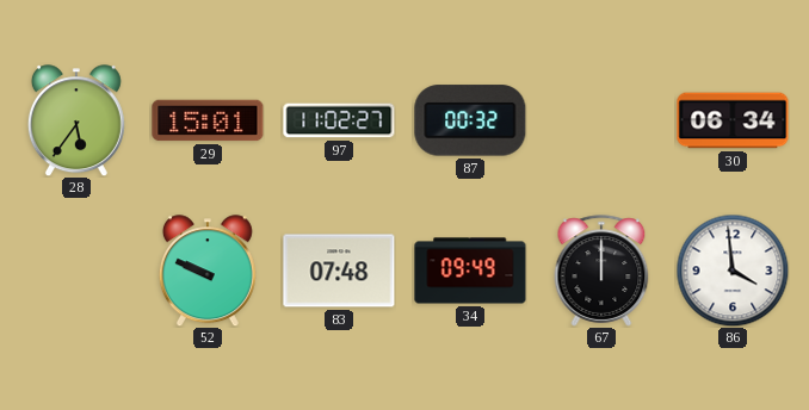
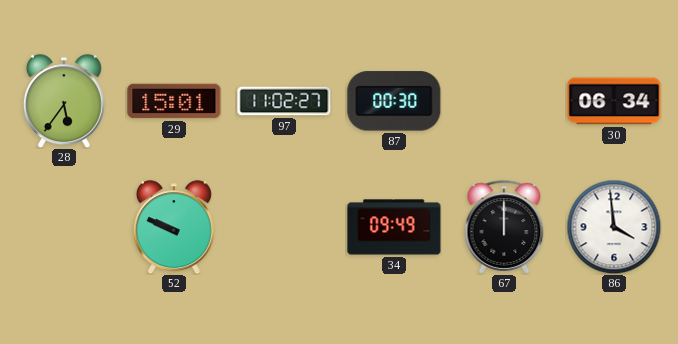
87: 00:32 -> 00:30
83: 07:48 -> none
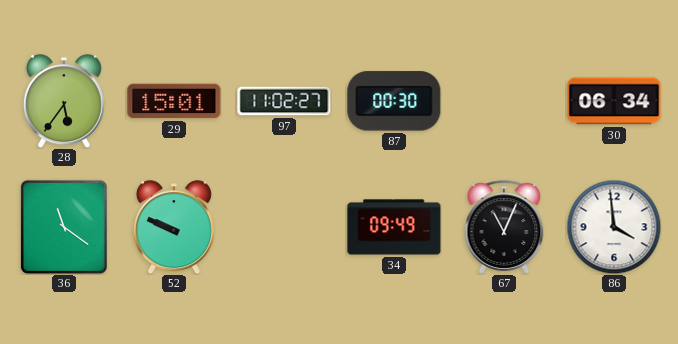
36: none -> 11:21
67: 12:00 -> 11:04
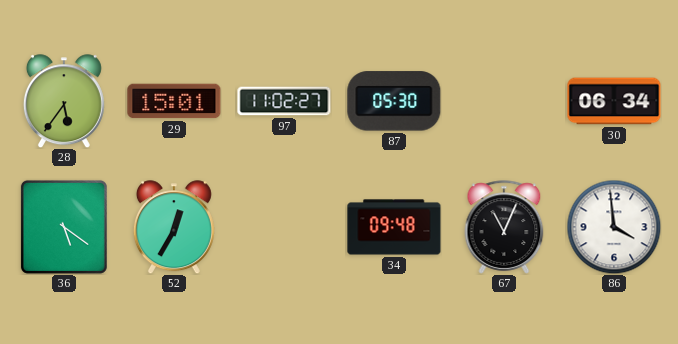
87: 00:30 -> 05:30
36: 11:21 -> 5:21
52: 9:49 -> 12:35
34: 09:49 -> 09:48
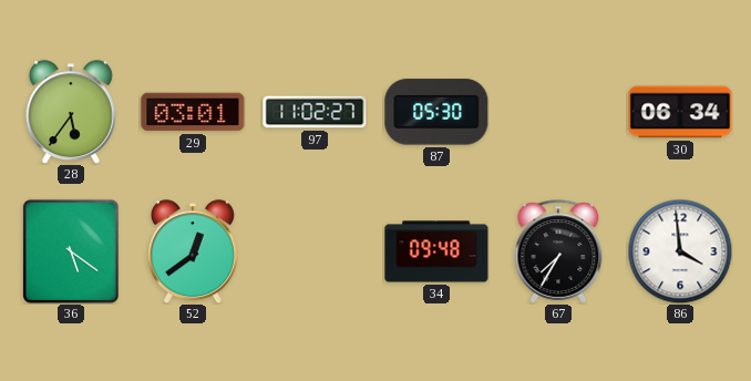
29: 15:01 -> 03:01
52: 12:35 -> 12:39
67: 11:04 -> 7:35
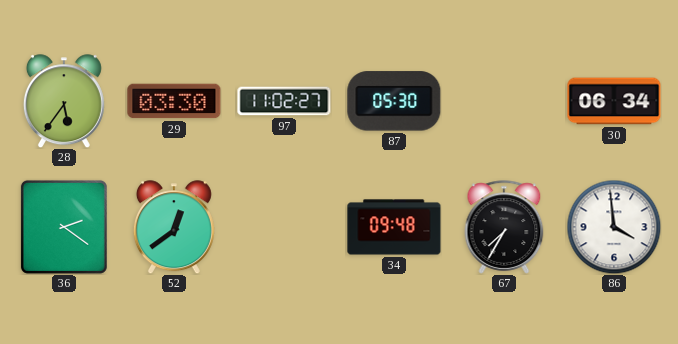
29: 03:01 -> 03:30
36: 5:21 -> 2:21
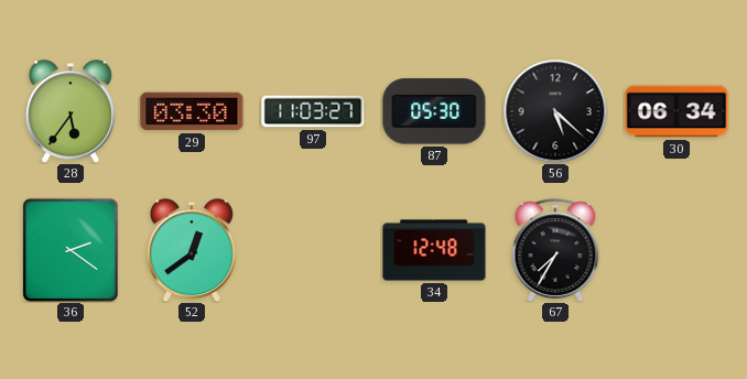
97: 11:02 -> 11:03
56: none -> 5:22
34: 09:48 -> 12:48
86: 3:59 -> none
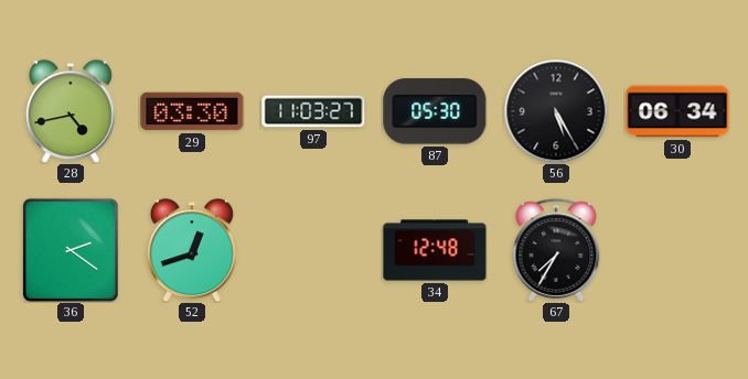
28: 5:36 -> 4:43
56: 5:22 -> 5:25
52: 12:39 -> 12:42
